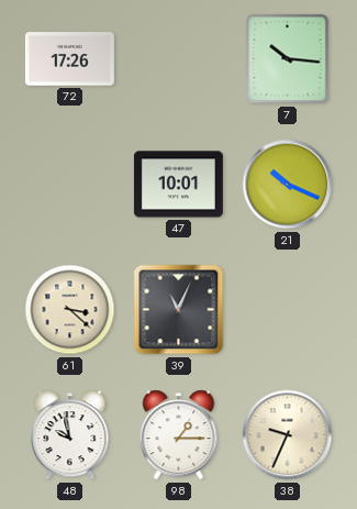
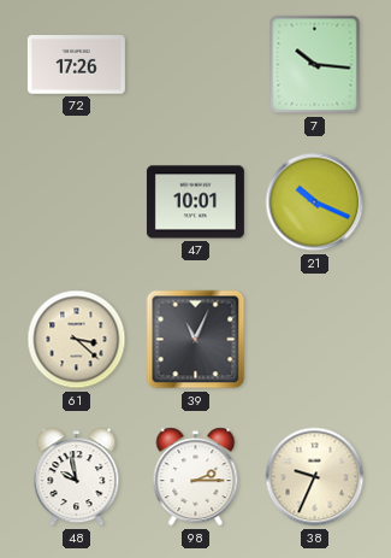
98: 1:15 -> 2:15
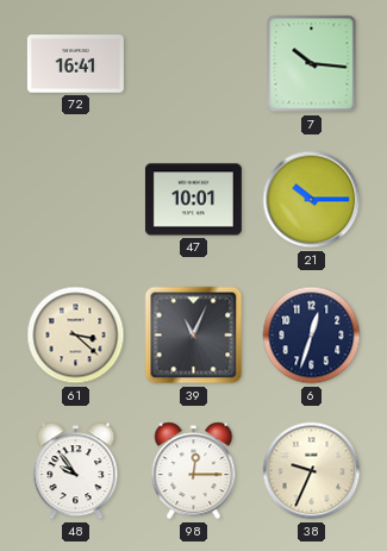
72: 17:26 -> 16:41
21: 10:19 -> 10:15
6: none -> 12:33
48: 9:58 -> 9:54
98: 2:15 -> 12:15
